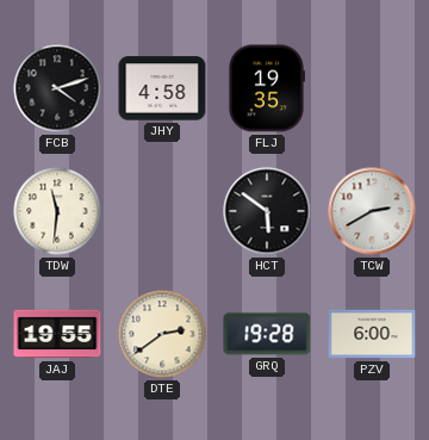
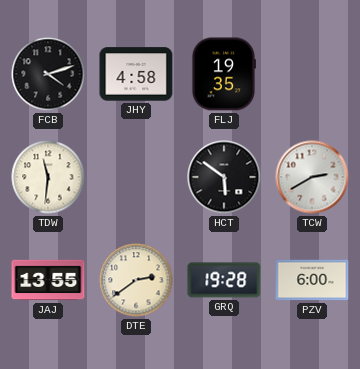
JAJ: 19:55 -> 13:55
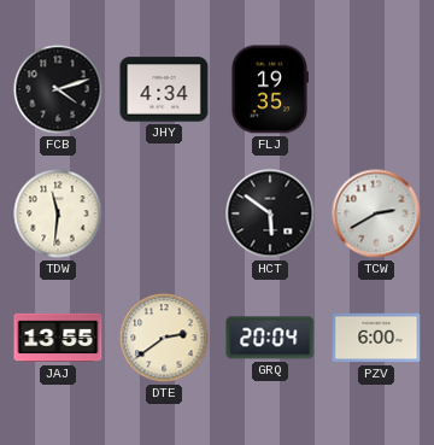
JHY: 4:58 -> 4:34
GRQ: 19:28 -> 20:04
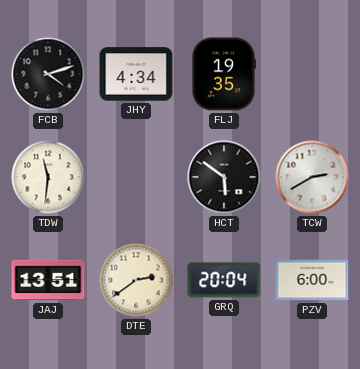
JAJ: 13:55 -> 13:51
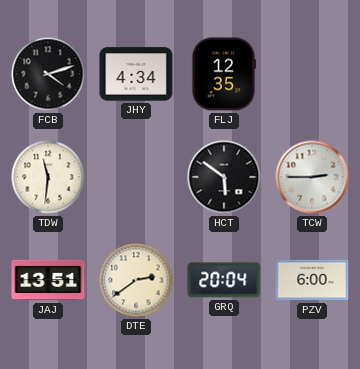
FLJ: 19:35 -> 12:35
TCW: 2:40 -> 2:45
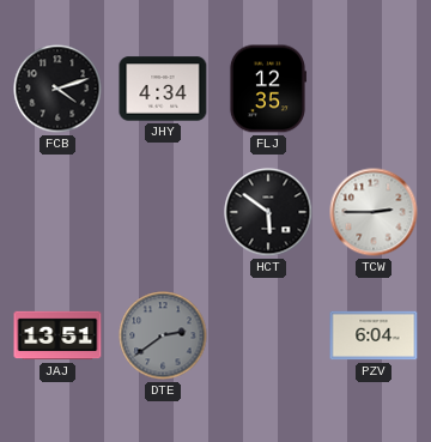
TDW: 11:31 -> none
DTE dial: cream -> grey
GRQ: 20:04 -> none
PZV: 6:00 -> 6:04
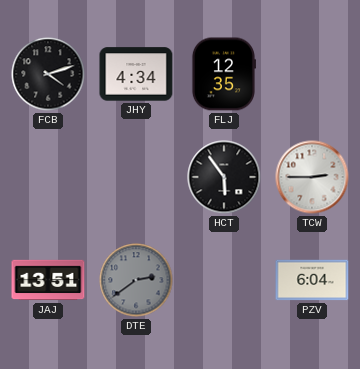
HCT: 5:51 -> 5:54
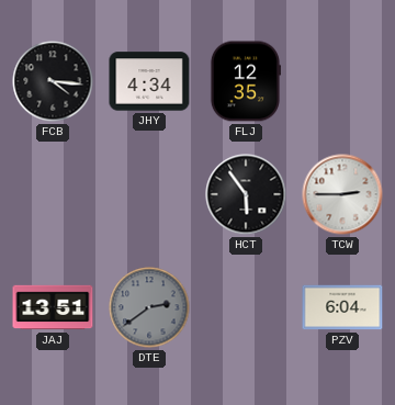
FCB: 4:12 -> 4:16
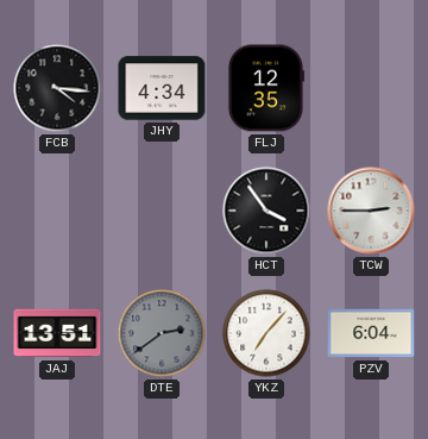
HCT: 5:54 -> 3:54
YKZ: none -> 7:07
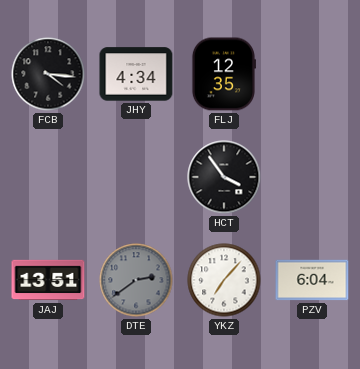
TCW: 2:45 -> none
